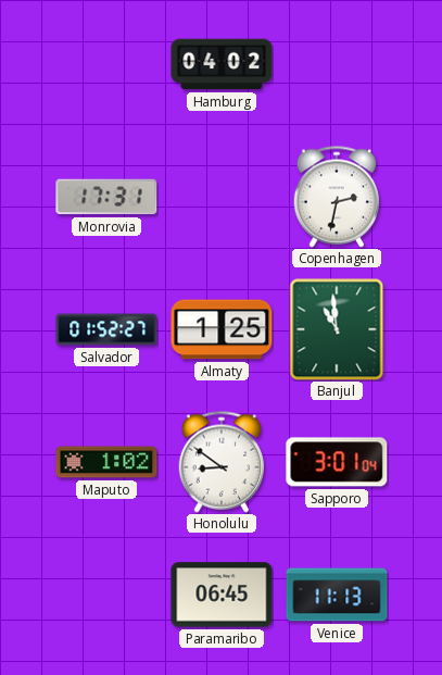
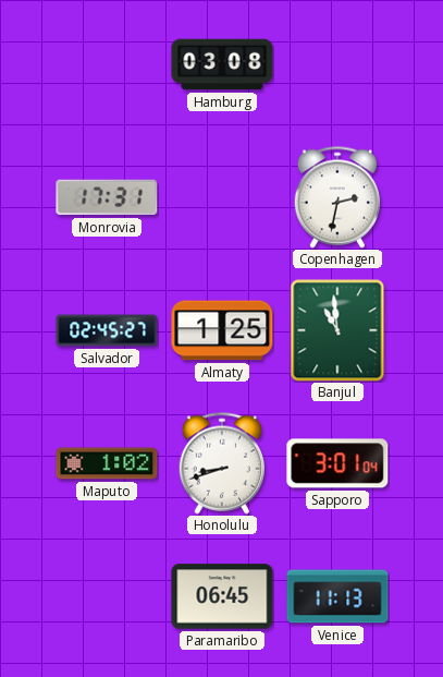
Hamburg: 04:02 -> 03:08
Salvador: 01:52 -> 02:45
Honolulu: 8:51 -> 8:42
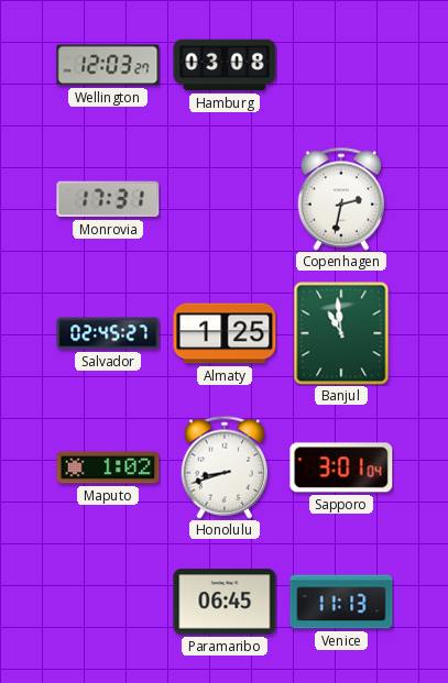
Wellington: none -> 12:03
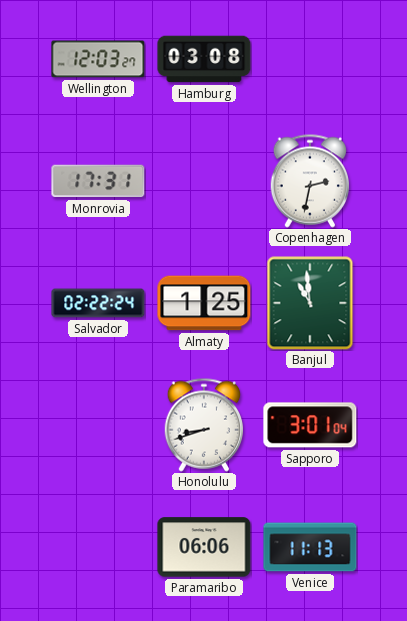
Salvador: 02:45 -> 02:22
Maputo: 1:02 -> none
Paramaribo: 06:45 -> 06:06
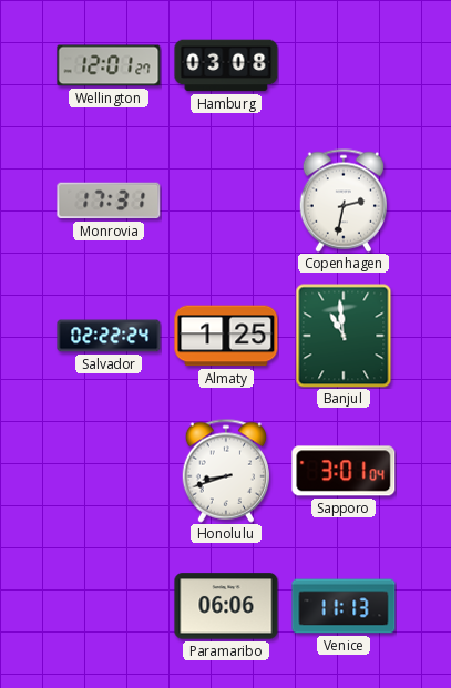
Wellington: 12:03 -> 12:01
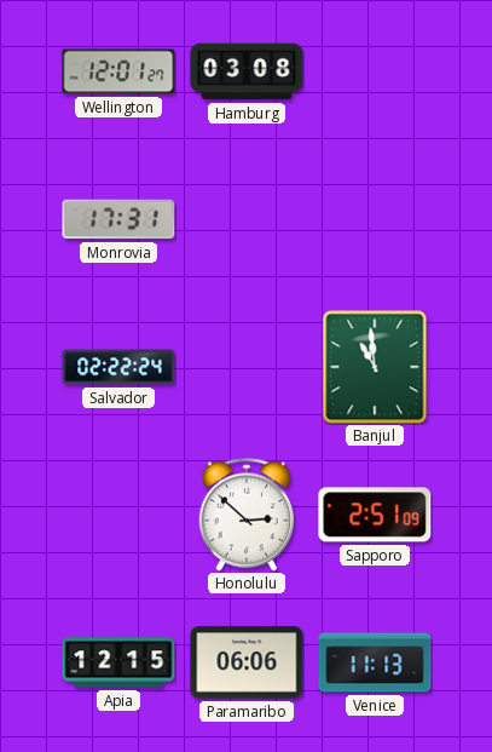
Copenhagen: 2:32 -> none
Almaty: 1:25 -> none
Honolulu: 8:42 -> 2:52
Sapporo: 3:01 -> 2:51
Apia: none -> 12:15
